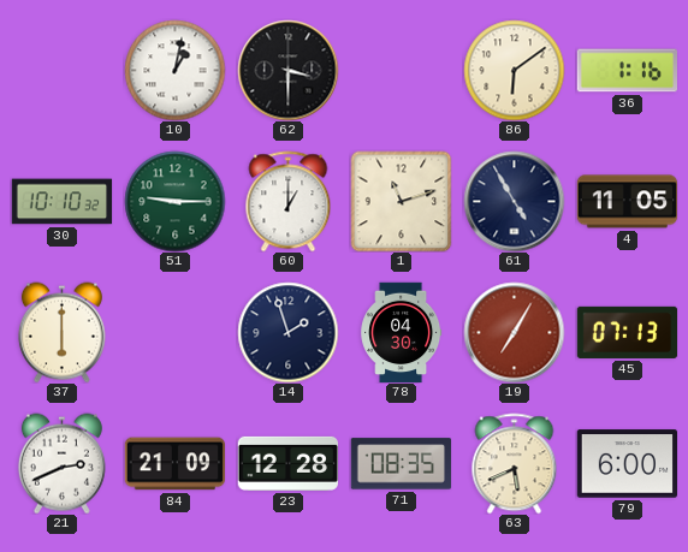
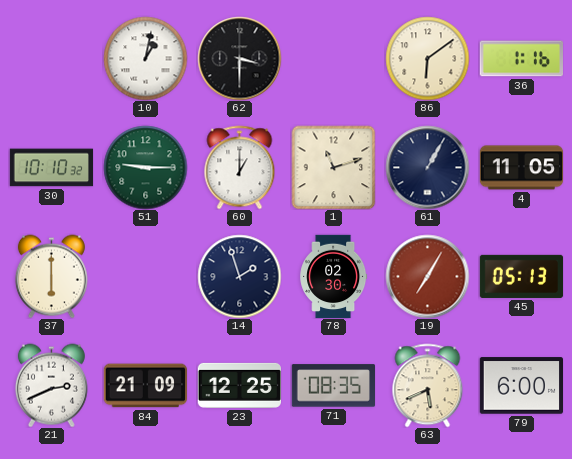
61: 4:55 -> 1:05
78: 04:30 -> 02:30
45: 07:13 -> 05:13
23: 12:28 -> 12:25
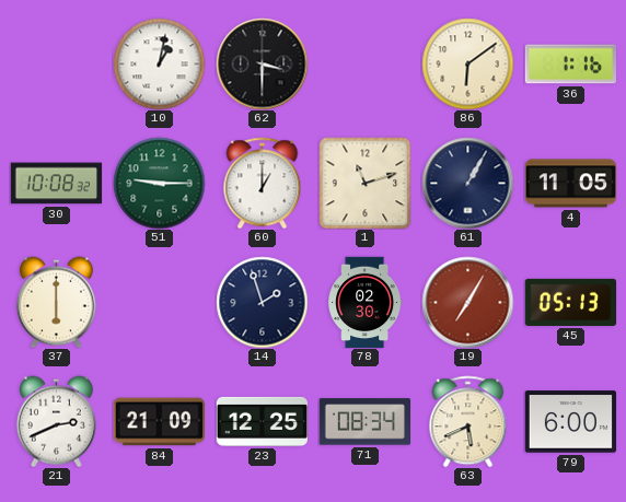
30: 10:10 -> 10:08
71: 08:35 -> 08:34
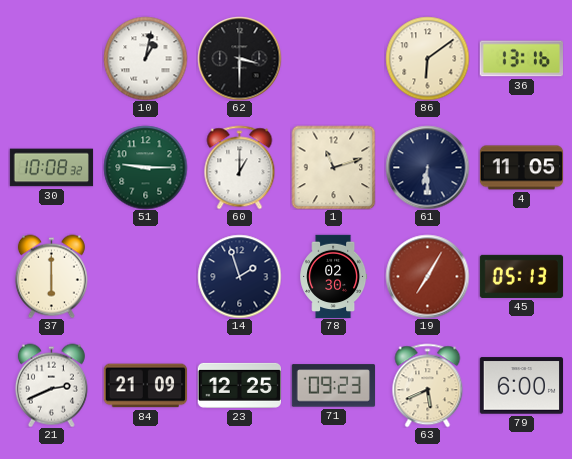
36: 1:16 -> 13:16
61: 1:05 -> 6:30
71: 08:34 -> 09:23
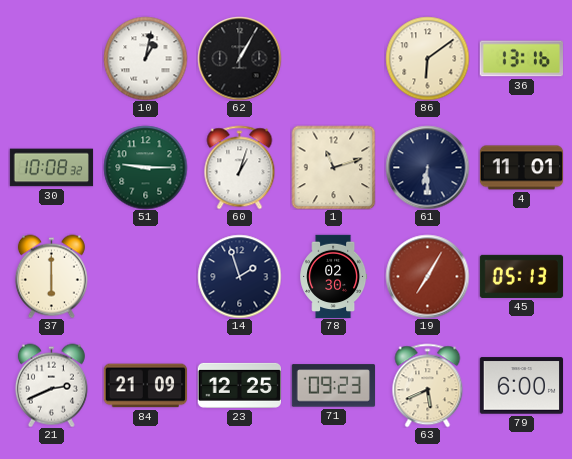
62: 3:30 -> 1:05
60: 1:00 -> 1:03
4: 11:05 -> 11:01
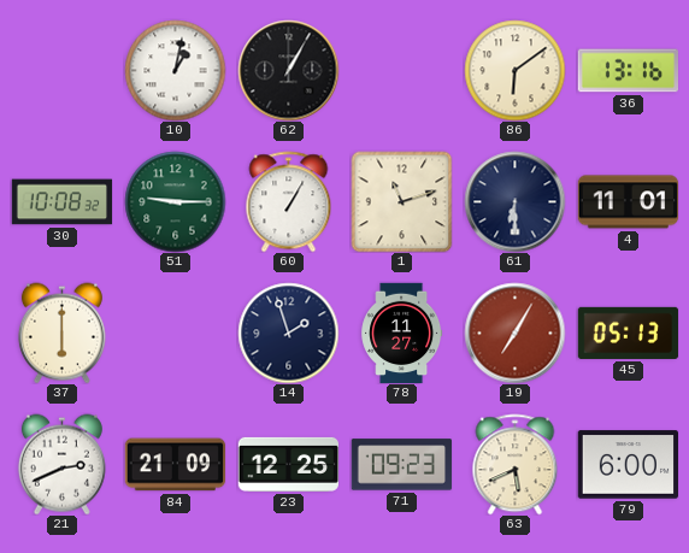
60: 1:03 -> 1:05
78: 02:30 -> 11:27
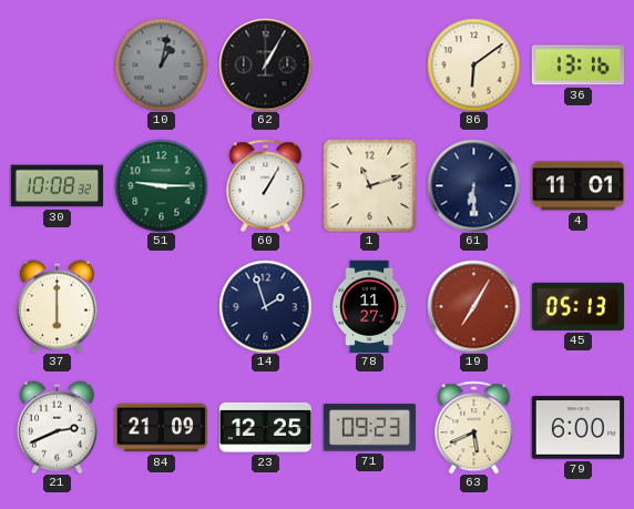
10 dial: white -> grey
